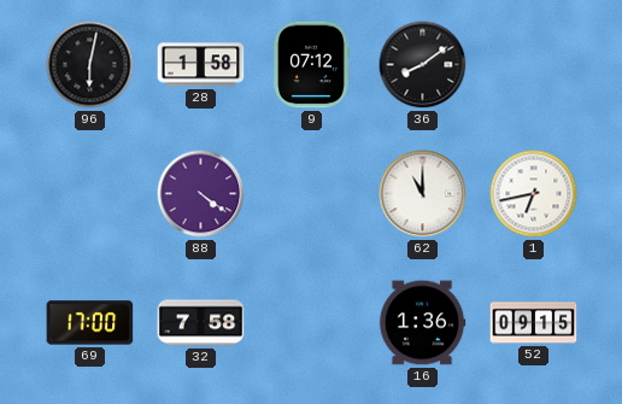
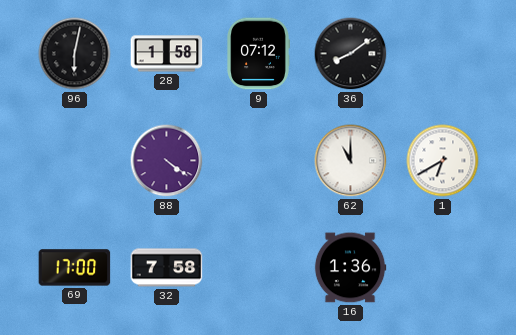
1: 6:43 -> 6:40
52: 09:15 -> none
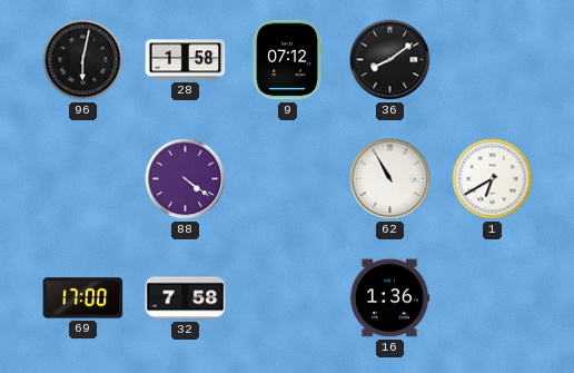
62: 11:00 -> 10:55
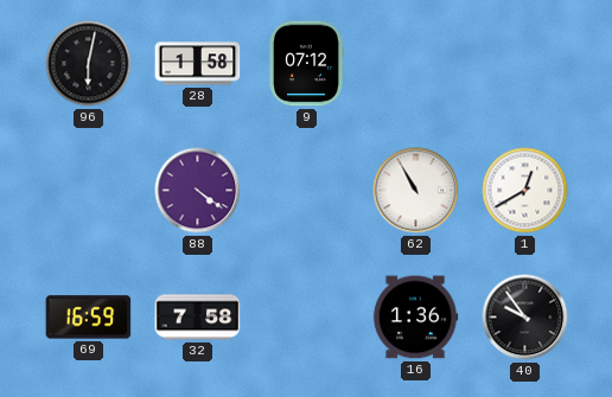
36: 8:09 -> none
1: 6:40 -> 12:40
69: 17:00 -> 16:59
40: none -> 9:54
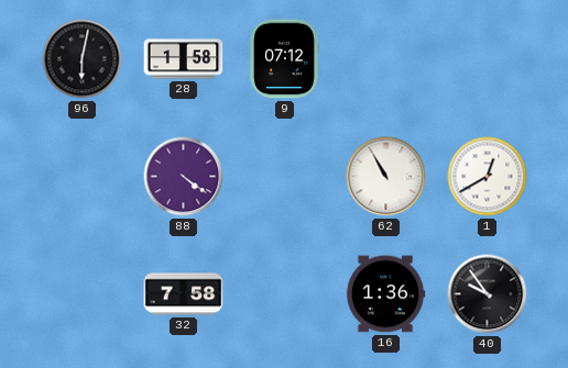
69: 16:59 -> none
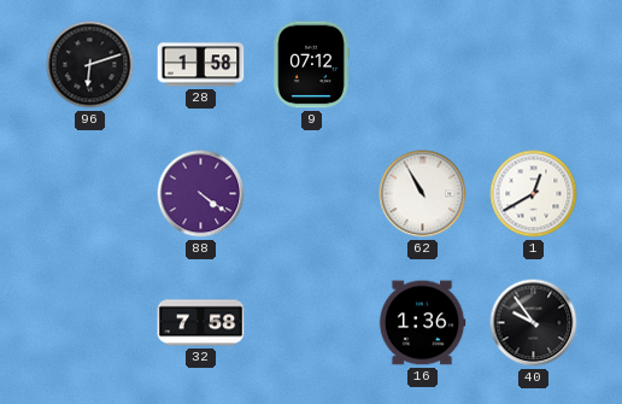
96: 6:02 -> 6:12
